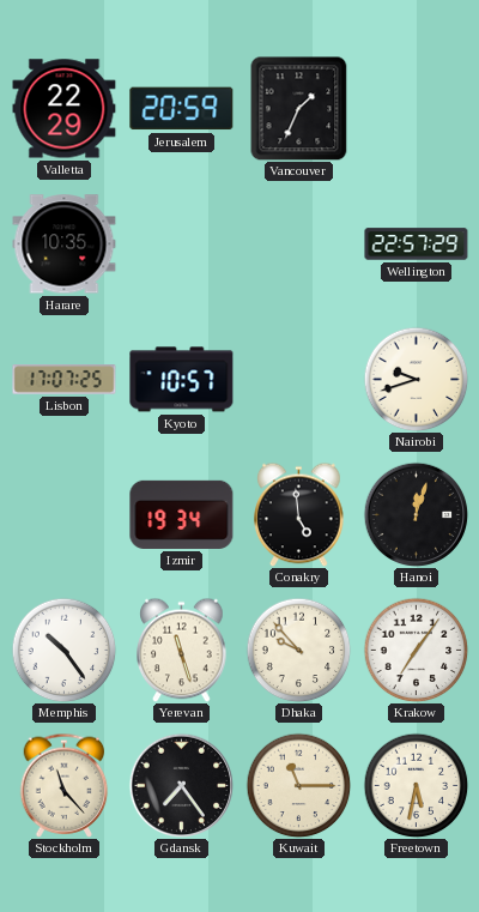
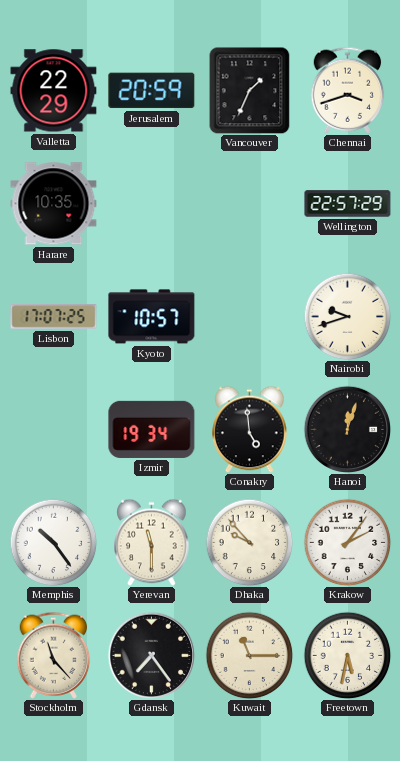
Chennai: none -> 3:42
Yerevan: 11:27 -> 11:30
Krakow: 7:06 -> 2:06
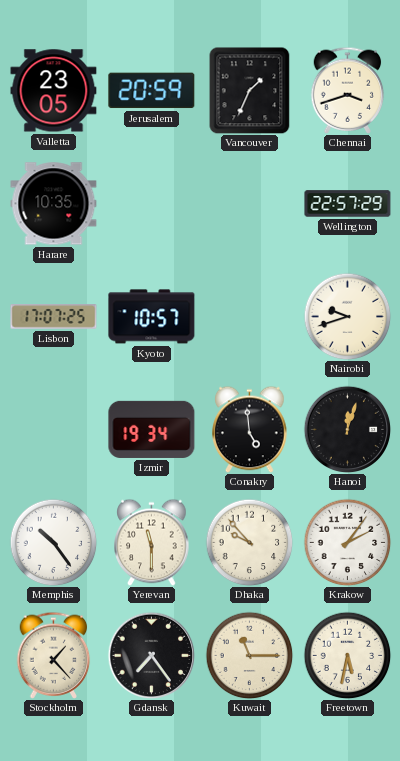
Valletta: 22:29 -> 23:05
Stockholm: 11:23 -> 1:23
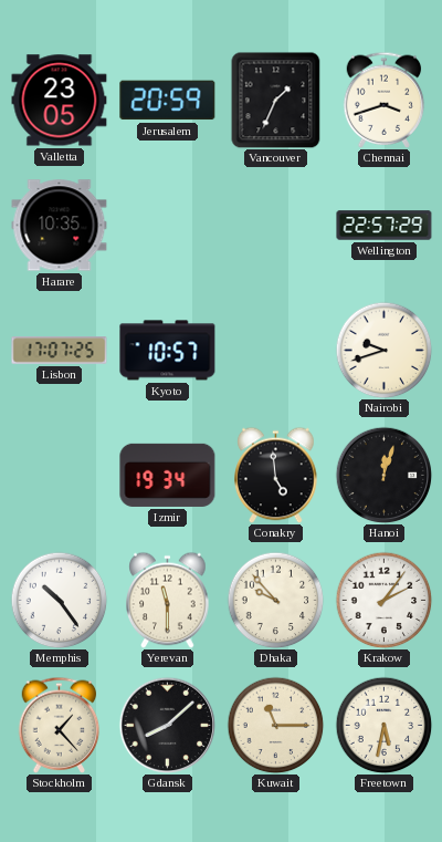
Gdansk: 7:24 -> 8:08
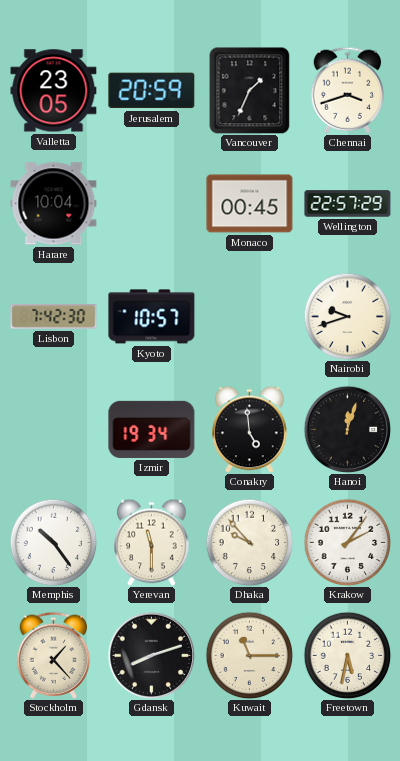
Harare: 10:35 -> 10:04
Monaco: none -> 00:45
Lisbon: 17:07 -> 7:42
Gdansk: 8:08 -> 8:12
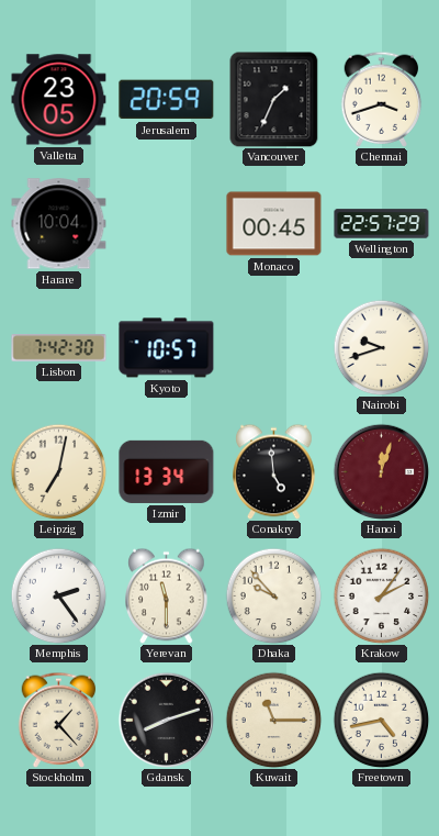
Leipzig: none -> 7:02
Izmir: 19:34 -> 13:34
Hanoi dial: black -> burgundy
Memphis: 10:24 -> 2:24
Freetown: 5:32 -> 4:43
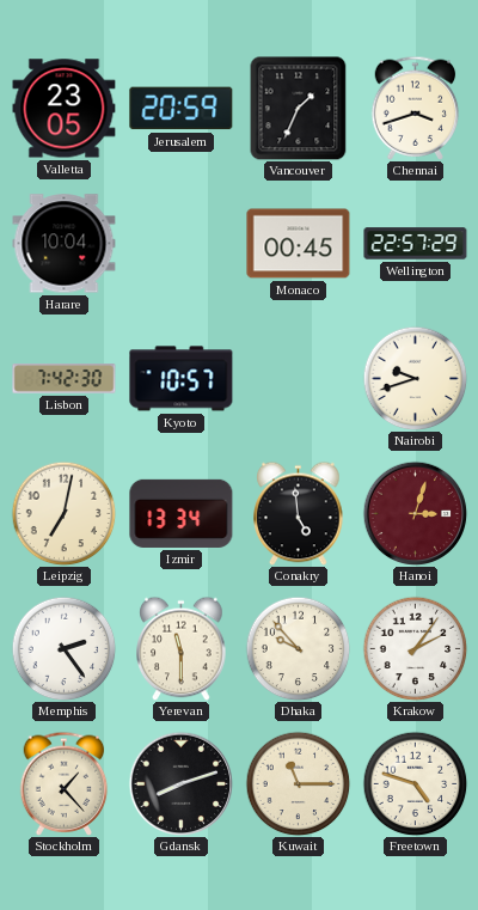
Hanoi: 12:03 -> 3:03
Freetown: 4:43 -> 4:48
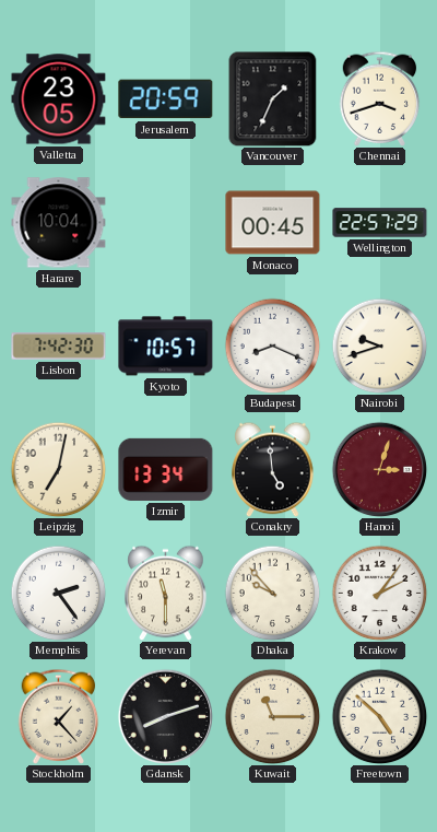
Budapest: none -> 8:19
Freetown: 4:48 -> 4:52
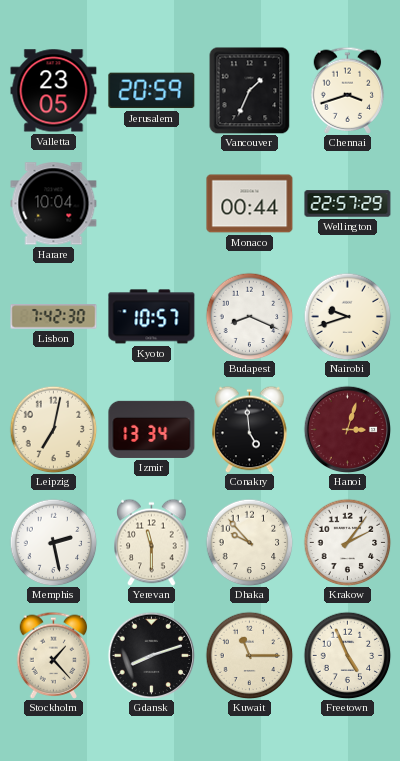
Monaco: 00:45 -> 00:44
Memphis: 2:24 -> 2:28
Freetown: 4:52 -> 4:56
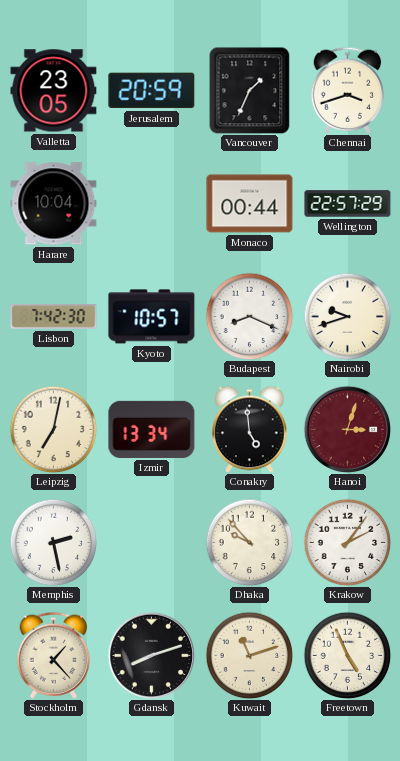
Yerevan: 11:30 -> none
Kuwait: 11:15 -> 11:12
